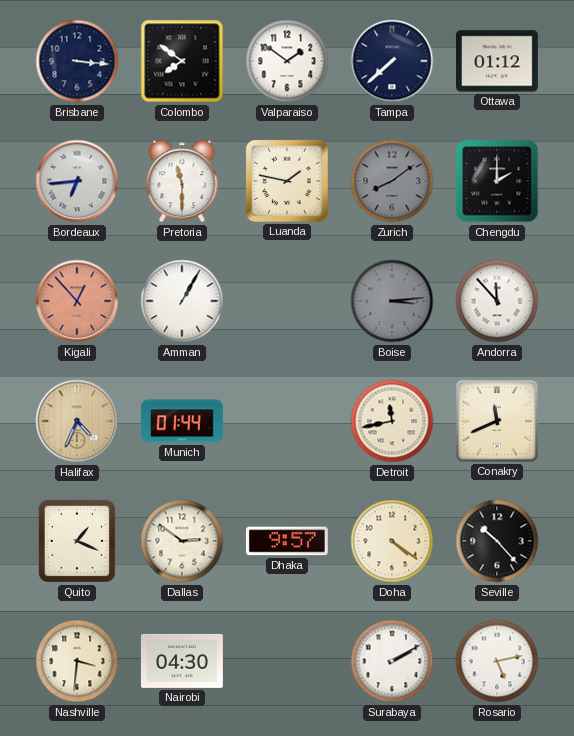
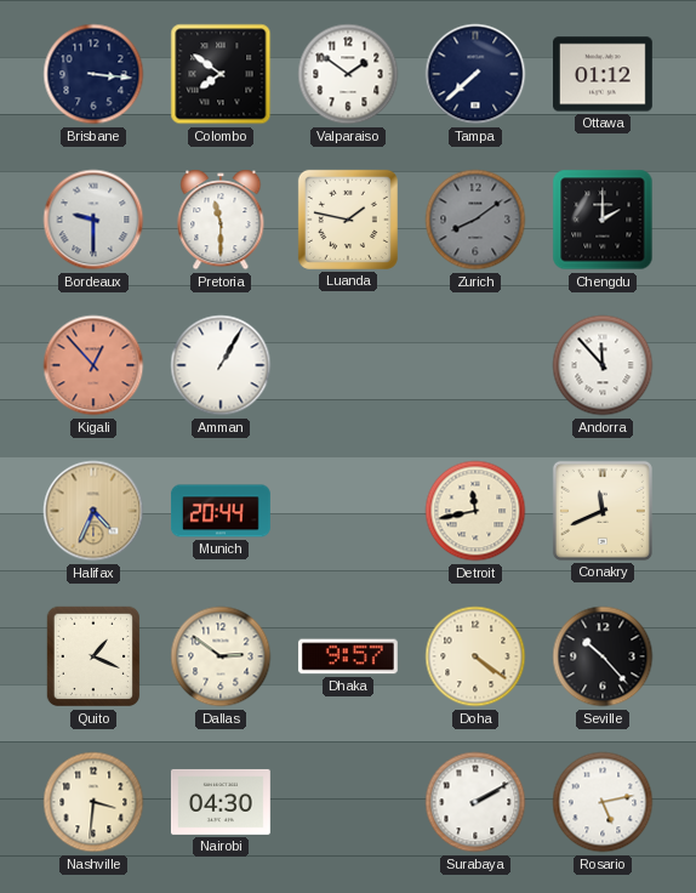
Bordeaux: 6:44 -> 9:30
Boise: 3:14 -> none
Munich: 01:44 -> 20:44
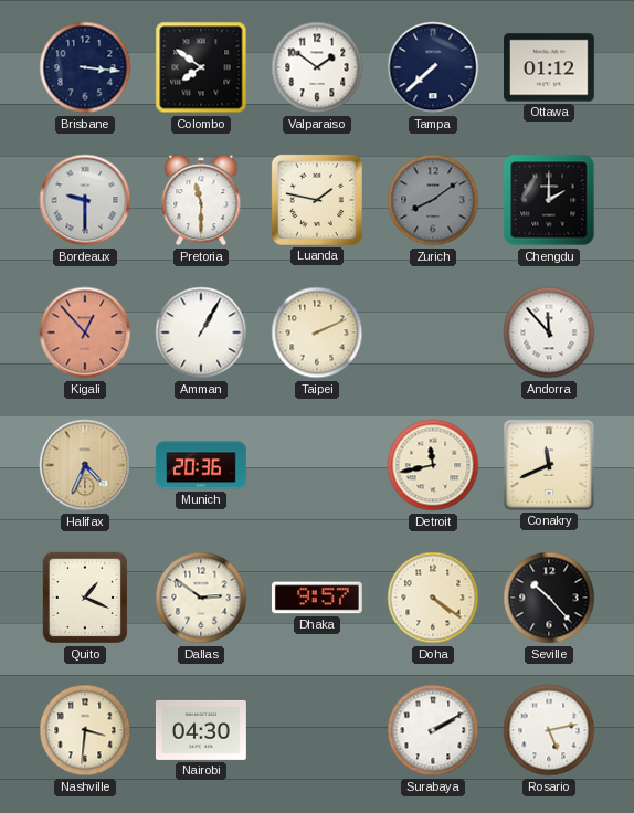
Taipei: none -> 2:11
Munich: 20:44 -> 20:36
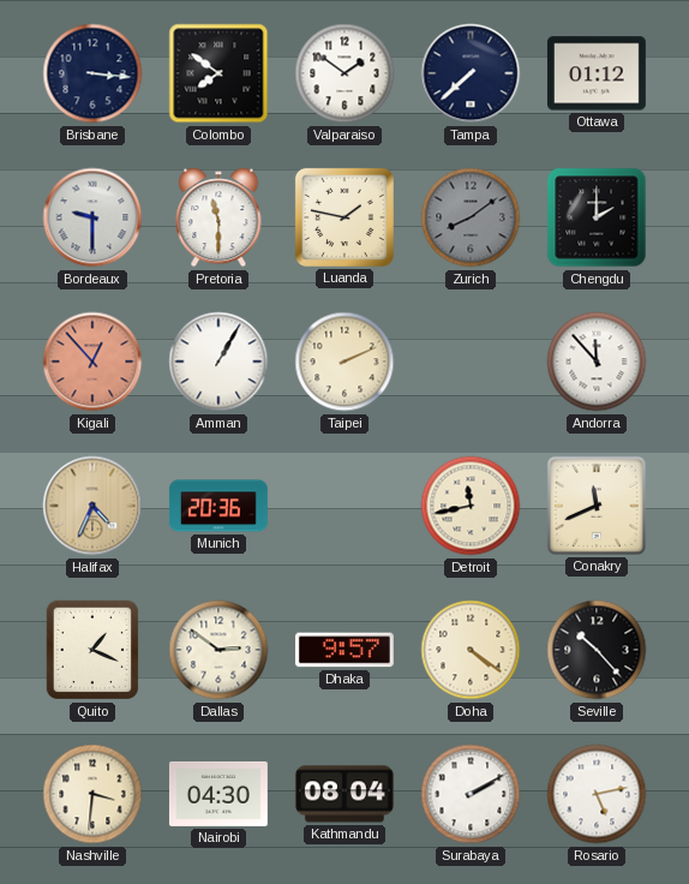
Kathmandu: none -> 08:04
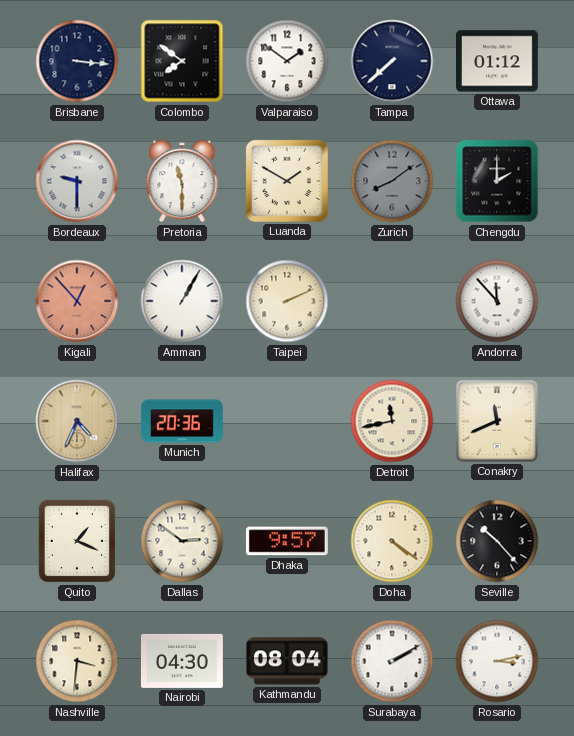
Luanda: 1:47 -> 1:50
Rosario: 5:13 -> 3:13
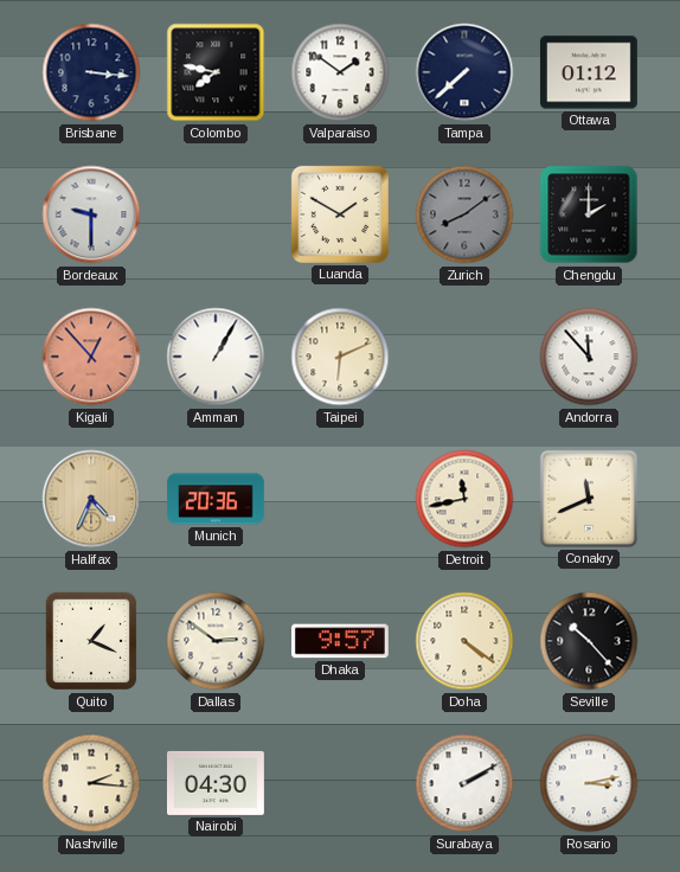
Colombo: 7:51 -> 7:47
Pretoria: 11:30 -> none
Taipei: 2:11 -> 6:11
Nashville: 3:31 -> 2:16
Kathmandu: 08:04 -> none
